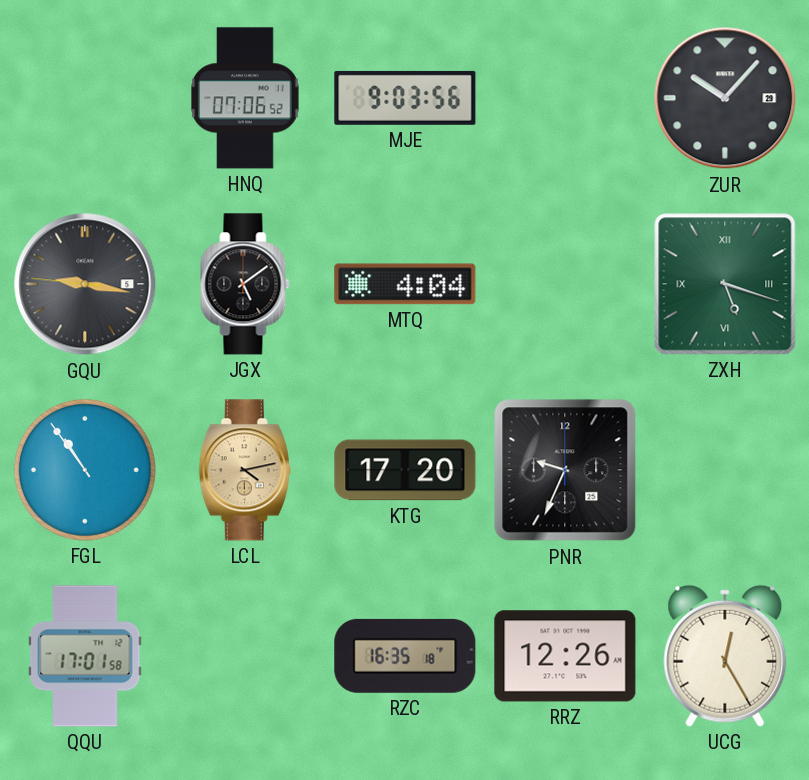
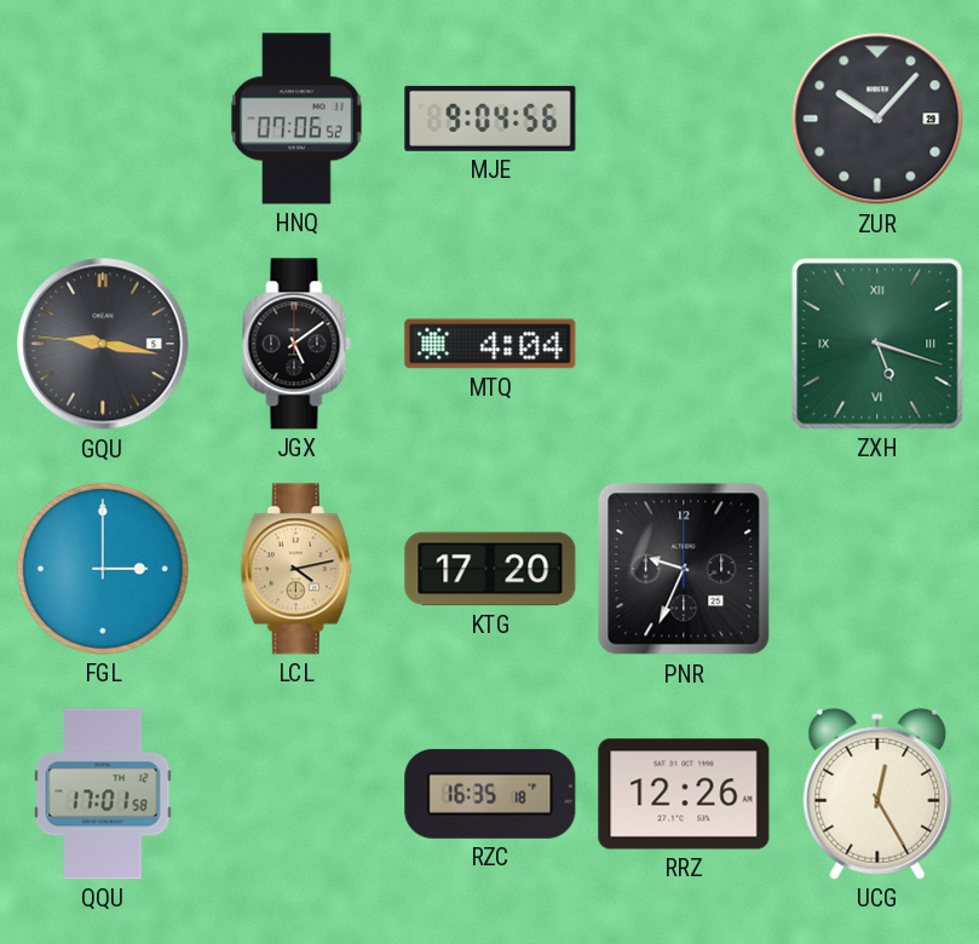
MJE: 9:03 -> 9:04
FGL: 10:54 -> 3:00
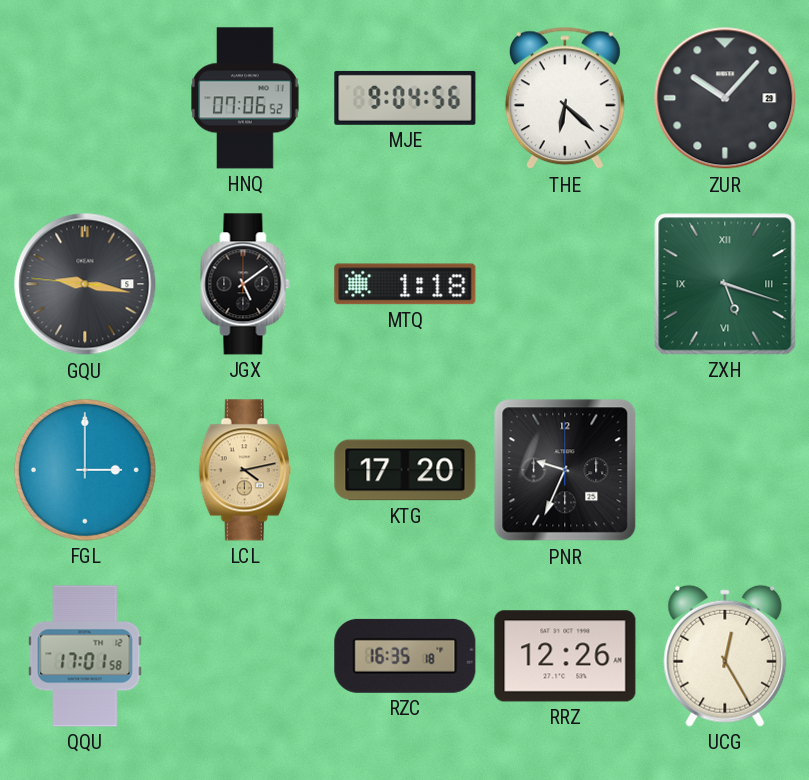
THE: none -> 6:22
MTQ: 4:04 -> 1:18
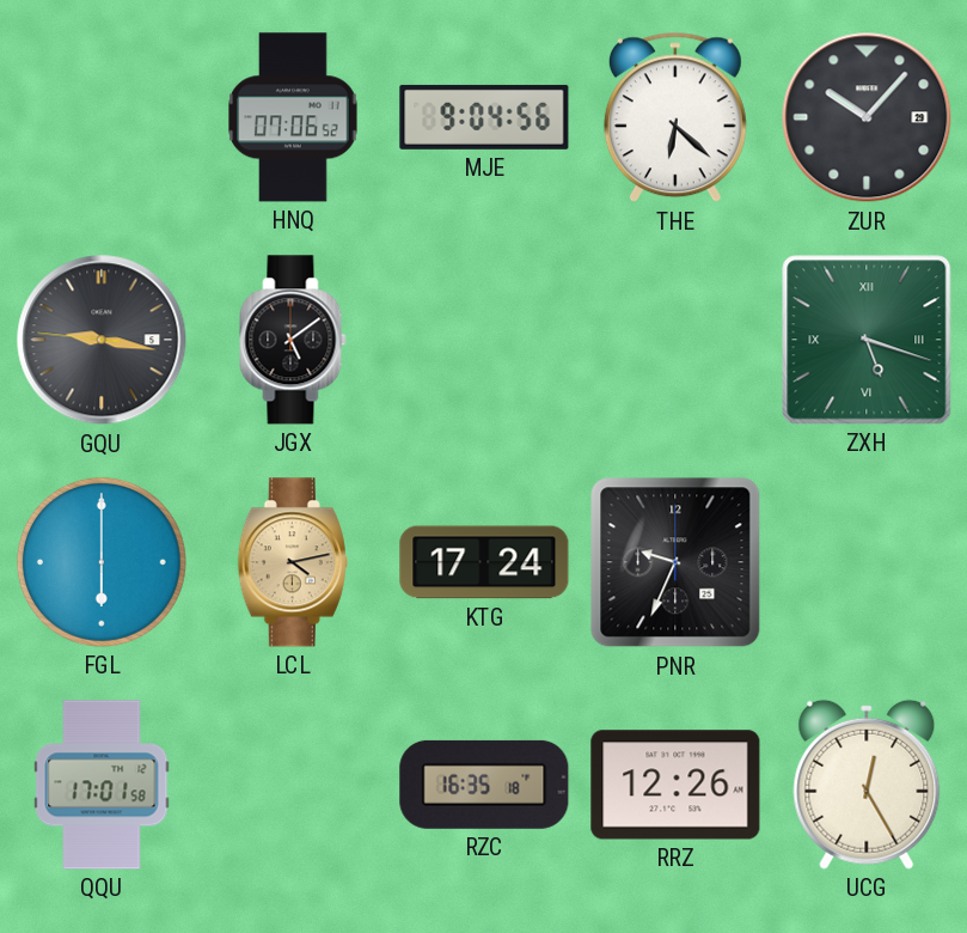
MTQ: 1:18 -> none
FGL: 3:00 -> 6:00
KTG: 17:20 -> 17:24
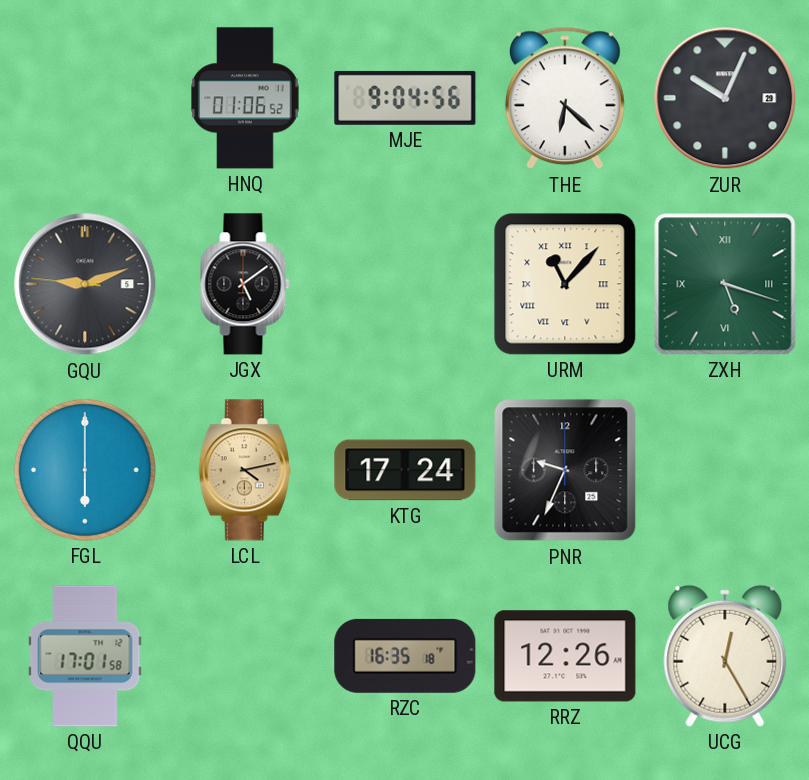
HNQ: 07:06 -> 01:06
ZUR: 10:07 -> 10:04
GQU: 9:16 -> 9:11
URM: none -> 11:07
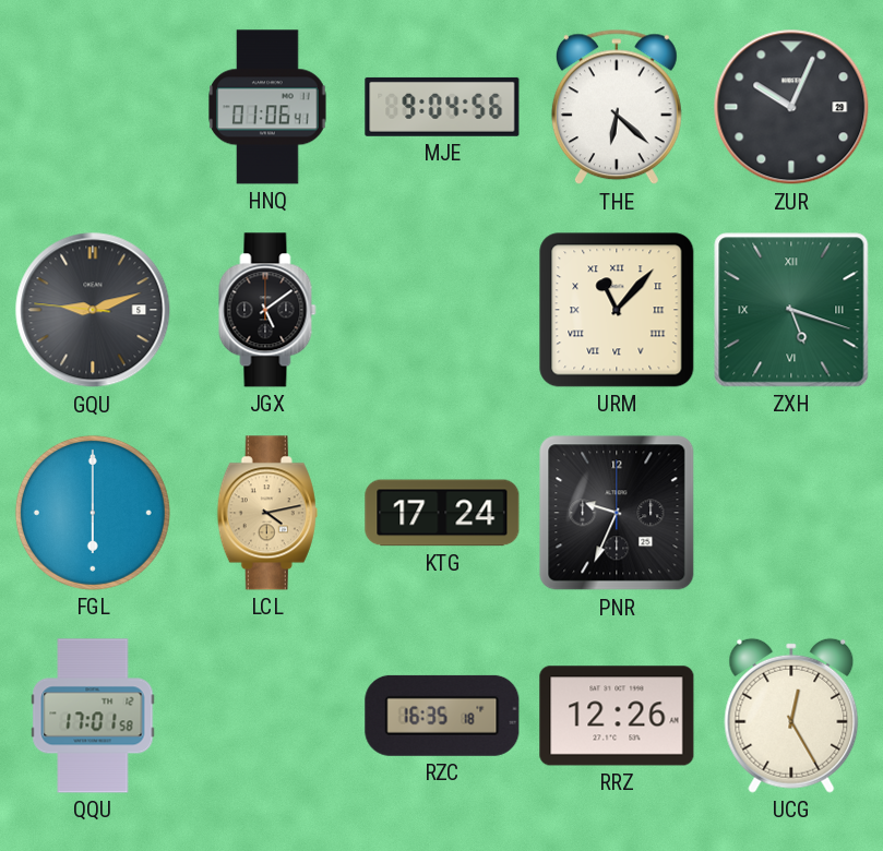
HNQ: 01:06:52 -> 01:06:41
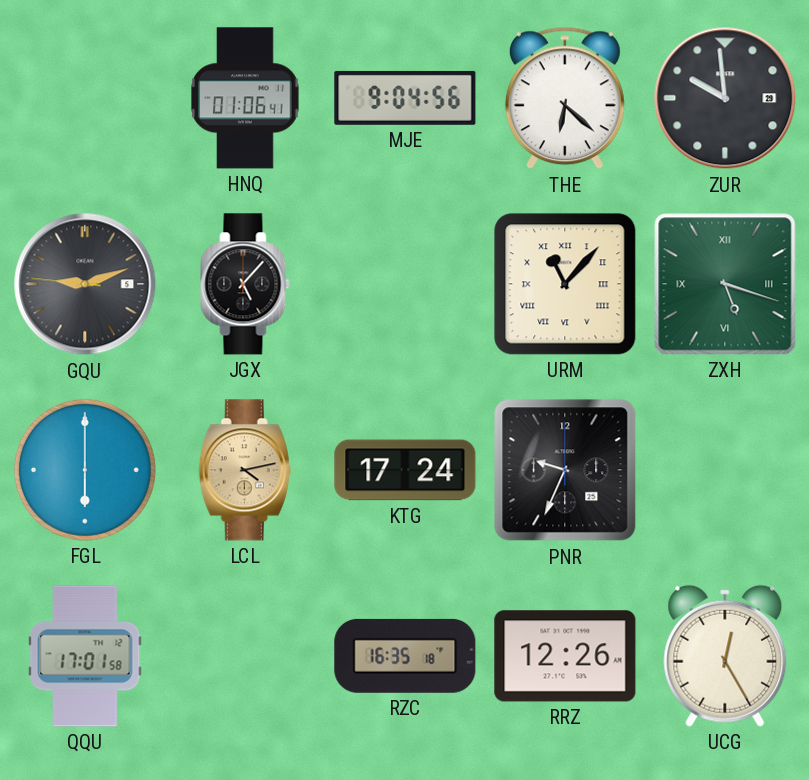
ZUR: 10:04 -> 9:59
JGX: 5:09 -> 5:07
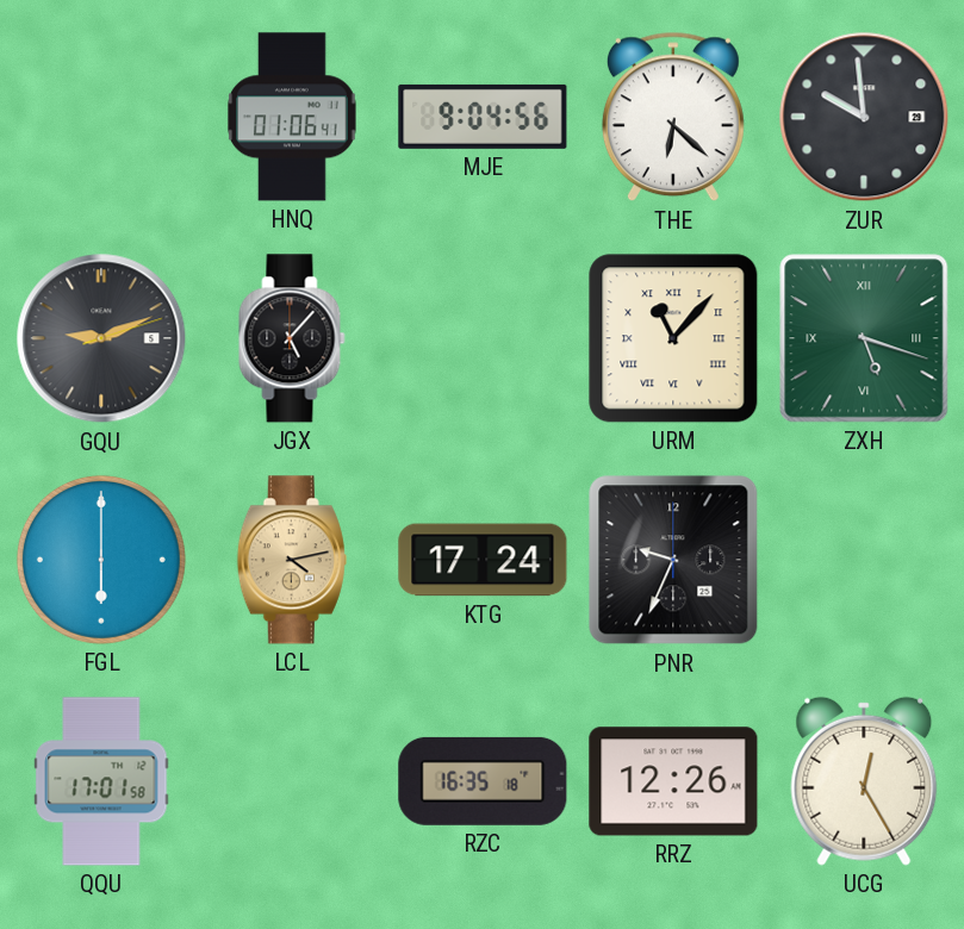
GQU: 9:11:46 -> 9:11:12
